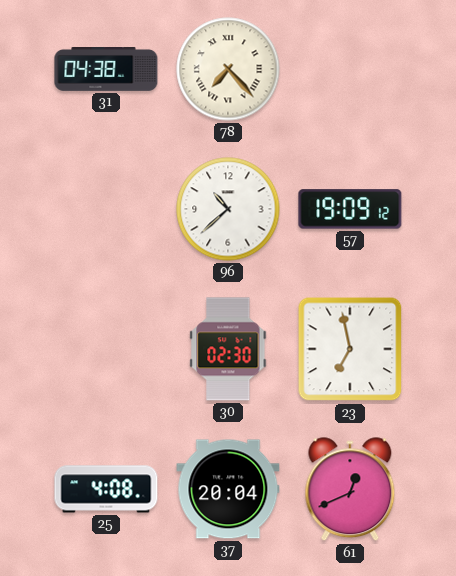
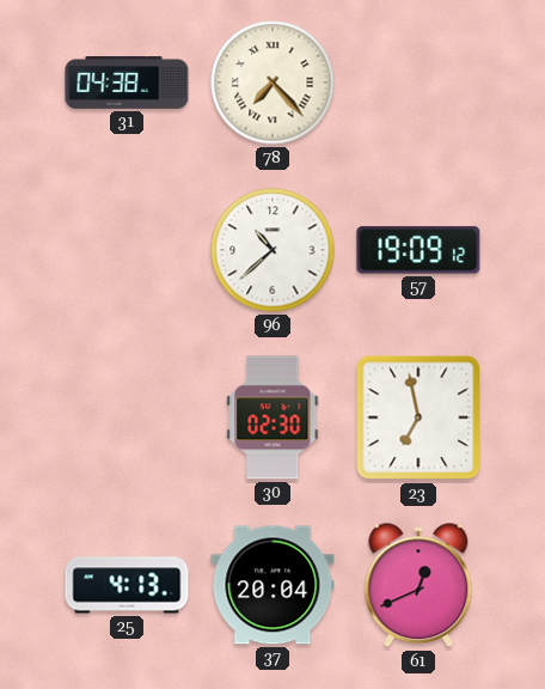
25: 4:08 -> 4:13
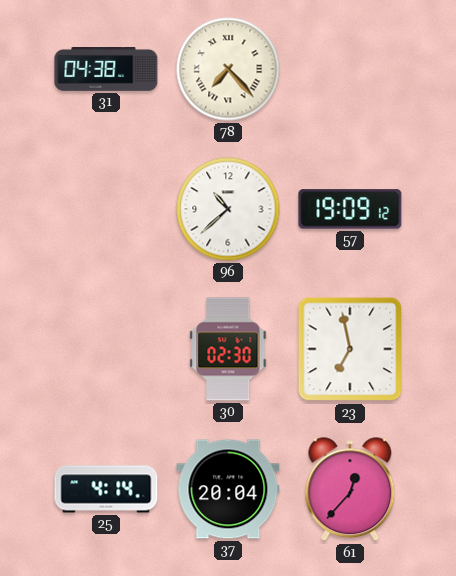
25: 4:13 -> 4:14
61: 12:41 -> 12:37
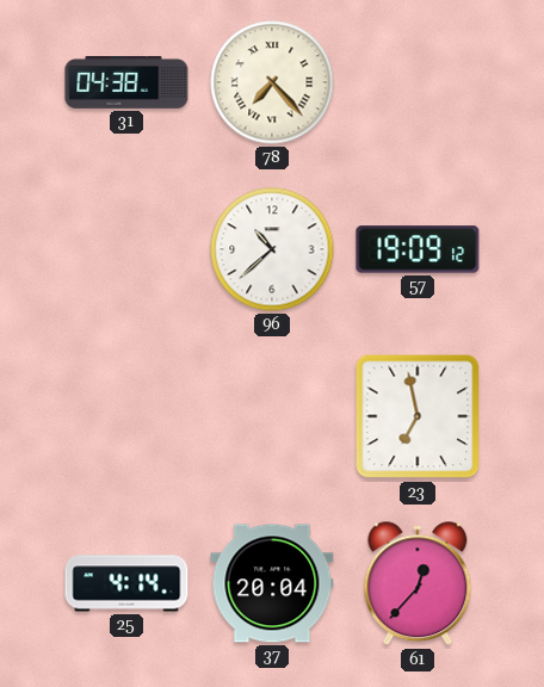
30: 02:30 -> none
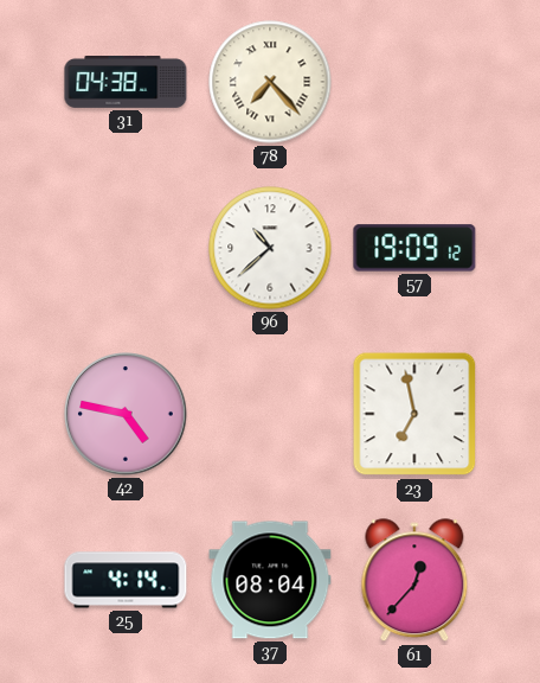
42: none -> 4:47
37: 20:04 -> 08:04
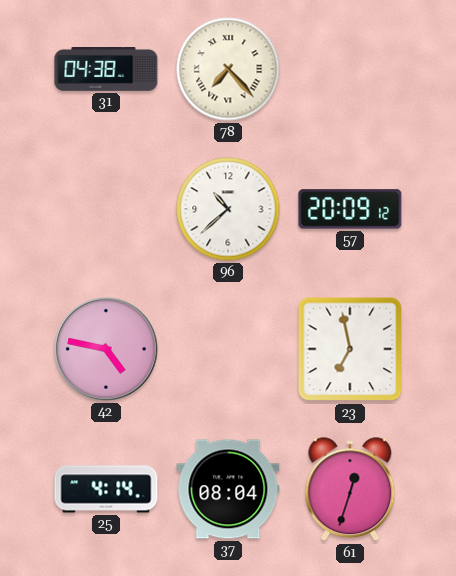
57: 19:09 -> 20:09
61: 12:37 -> 12:33
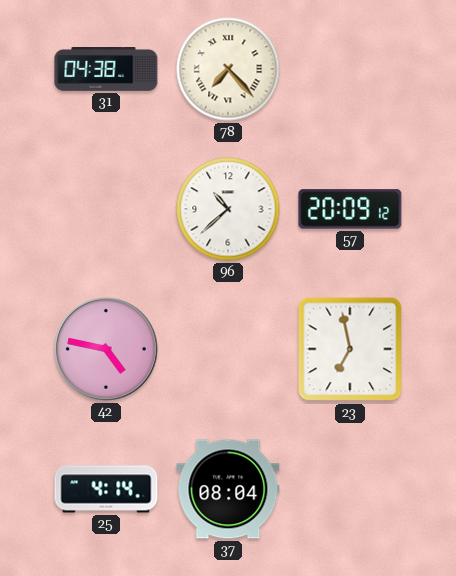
61: 12:33 -> none
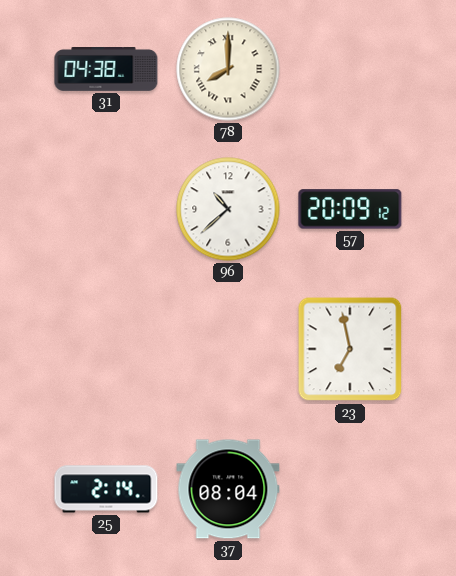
78: 7:23 -> 8:00
42: 4:47 -> none
25: 4:14 -> 2:14
